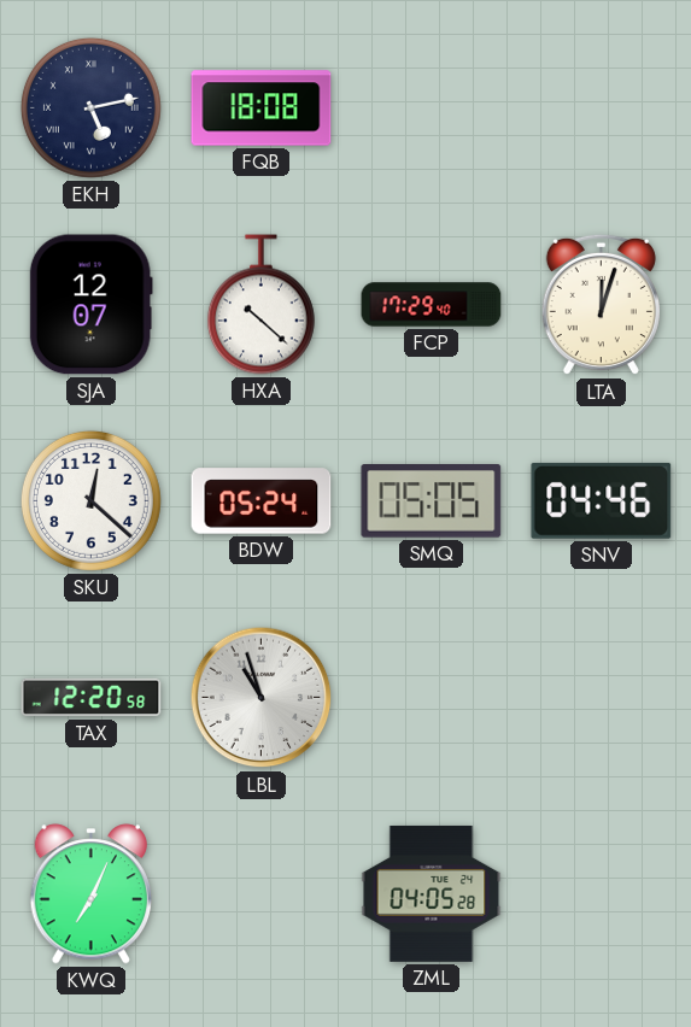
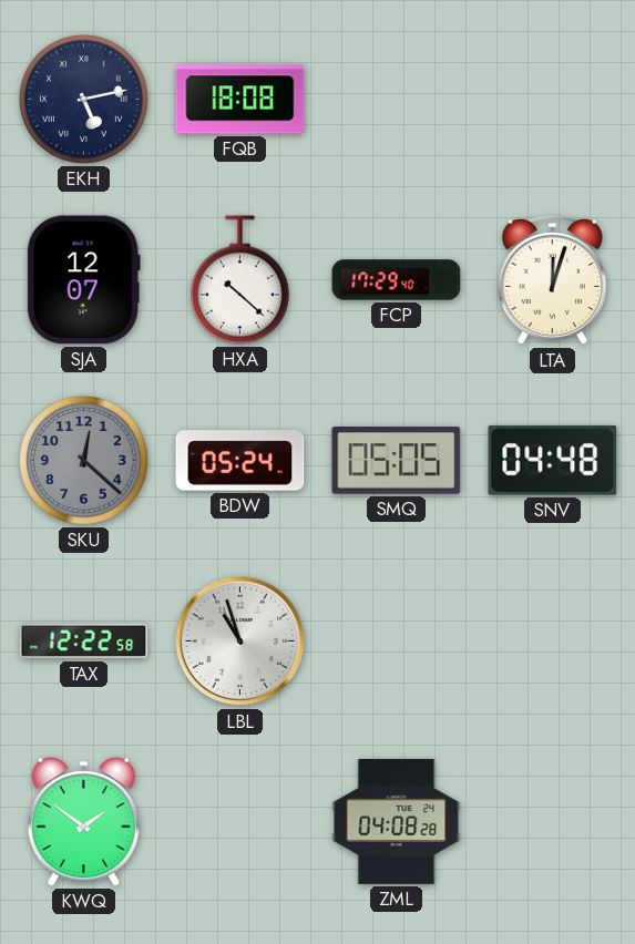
SKU dial: white -> grey
SNV: 04:46 -> 04:48
TAX: 12:20 -> 12:22
KWQ: 7:04 -> 1:51
ZML: 04:05 -> 04:08
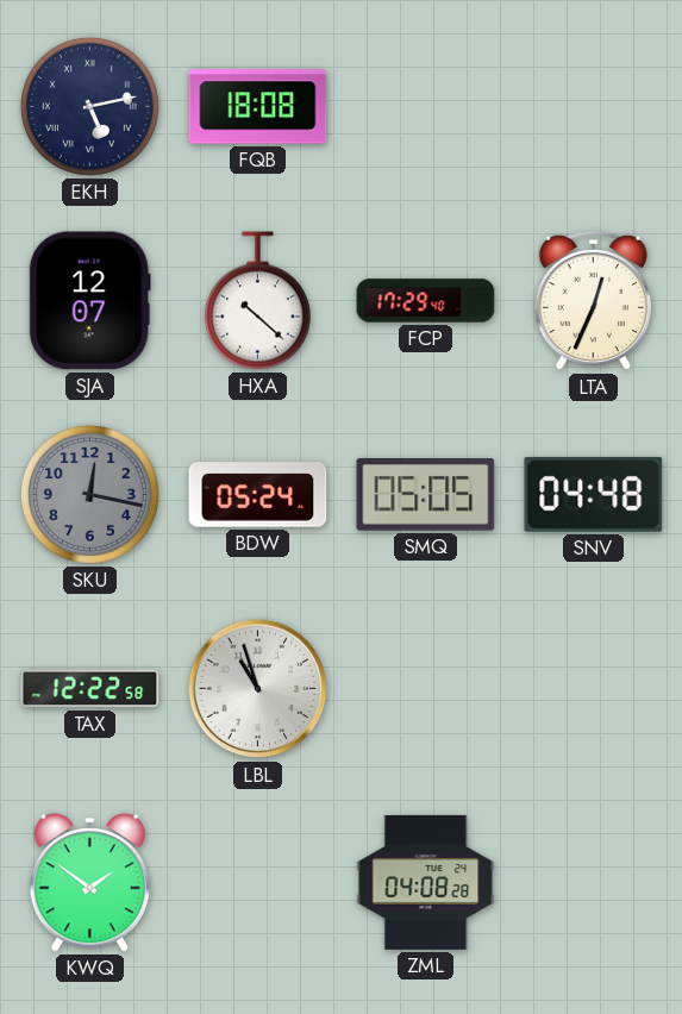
LTA: 12:03 -> 12:34
SKU: 12:22 -> 12:17
